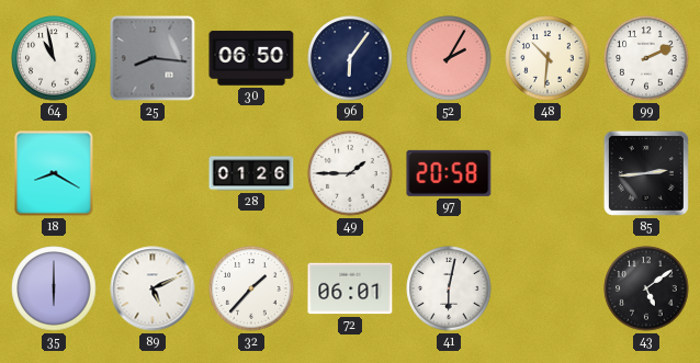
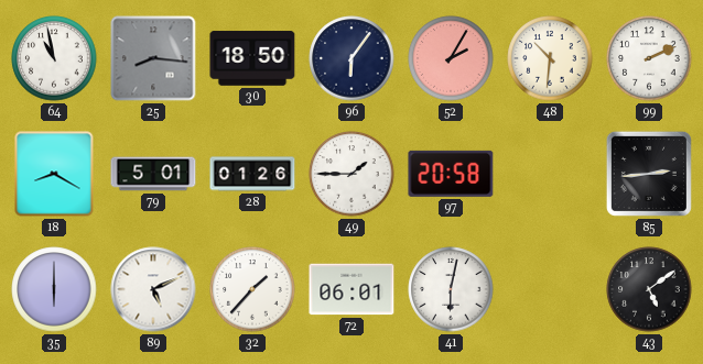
30: 06:50 -> 18:50
79: none -> 5:01
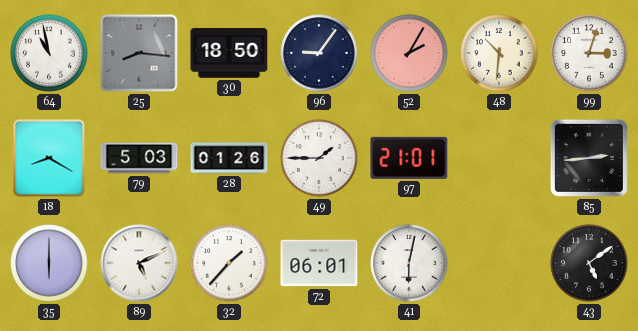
96: 6:06 -> 9:06
99: 2:11 -> 3:03
79: 5:01 -> 5:03
97: 20:58 -> 21:01
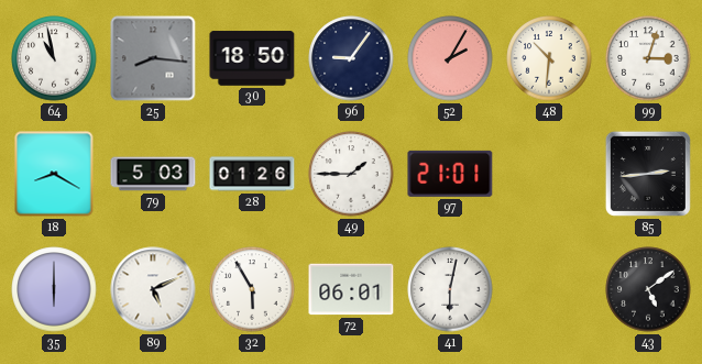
32: 1:37 -> 5:55
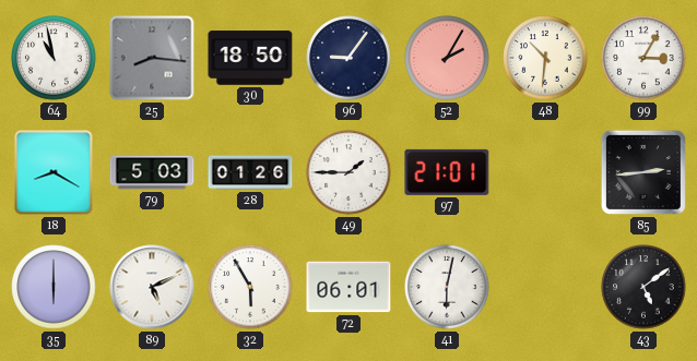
99: 3:03 -> 3:05
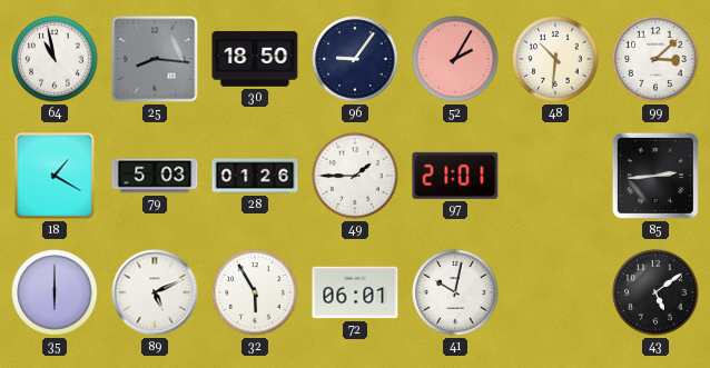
99: 3:05 -> 3:08
18: 8:20 -> 1:20
41: 6:02 -> 10:02
